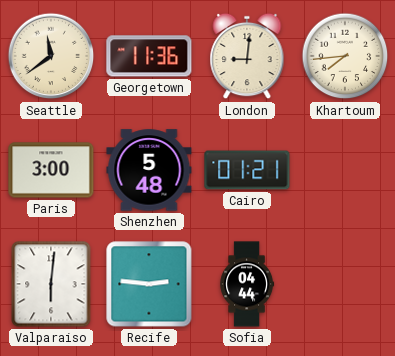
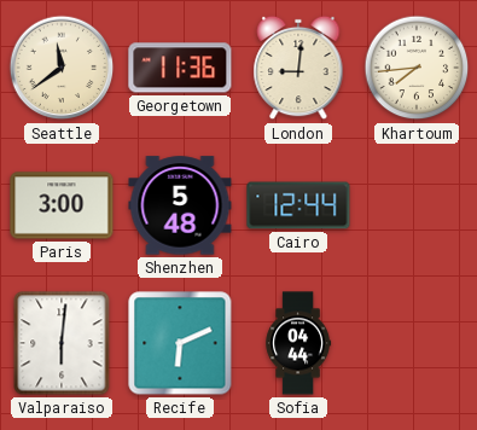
Cairo: 01:21 -> 12:44
Recife: 2:46 -> 6:11
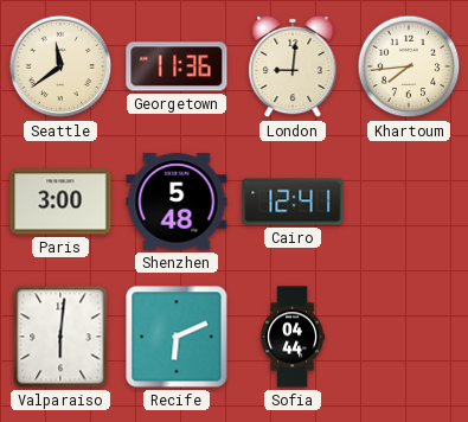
Cairo: 12:44 -> 12:41
